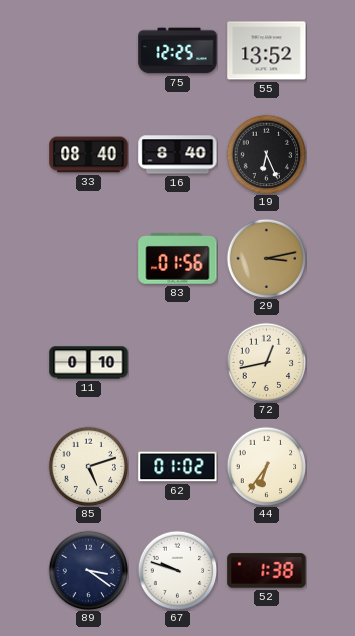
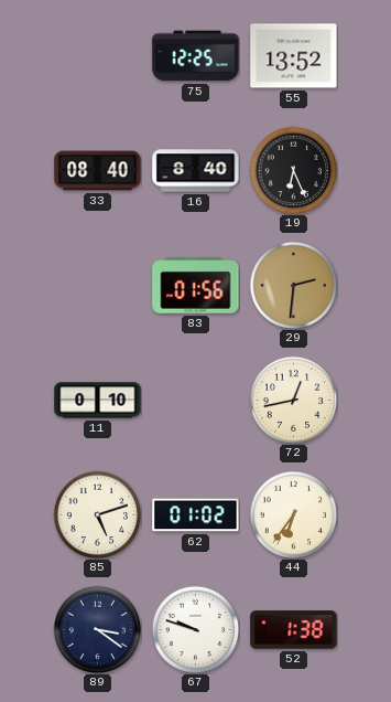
29: 3:13 -> 2:31
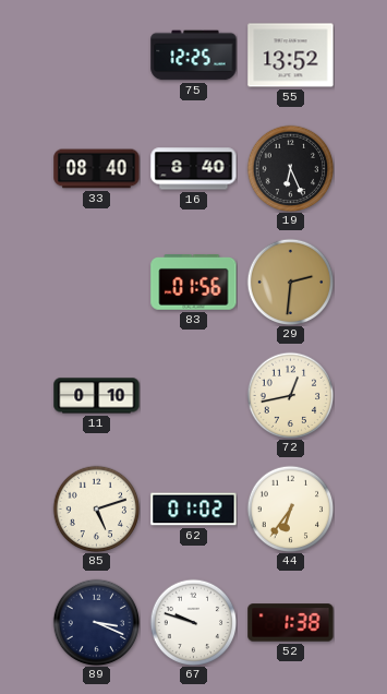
89: 3:21 -> 3:19
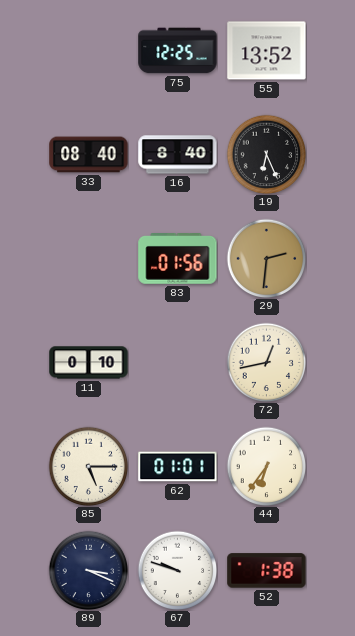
85: 5:12 -> 5:15
62: 01:02 -> 01:01
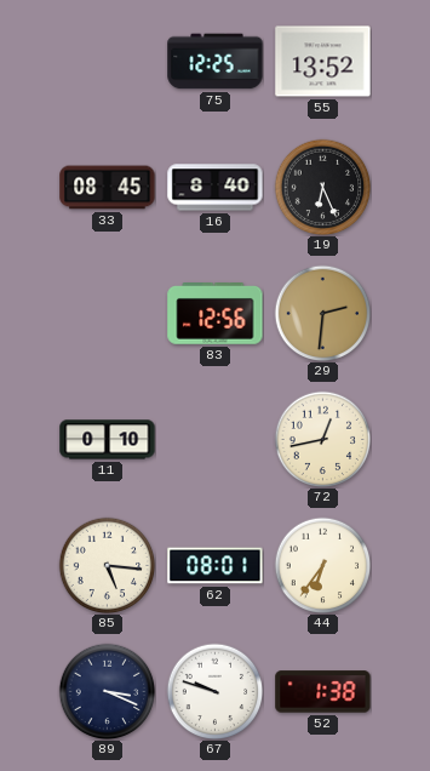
33: 08:40 -> 08:45
83: 01:56 -> 12:56
85: 5:15 -> 5:16
62: 01:01 -> 08:01
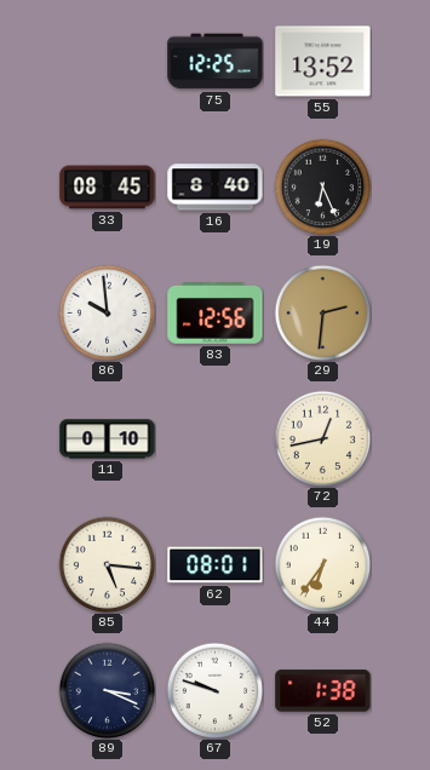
86: none -> 9:59
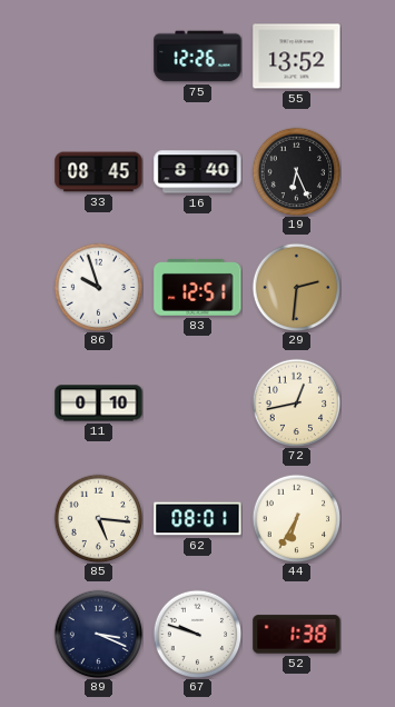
75: 12:25 -> 12:26
86: 9:59 -> 9:57
83: 12:56 -> 12:51
44: 6:36 -> 6:35
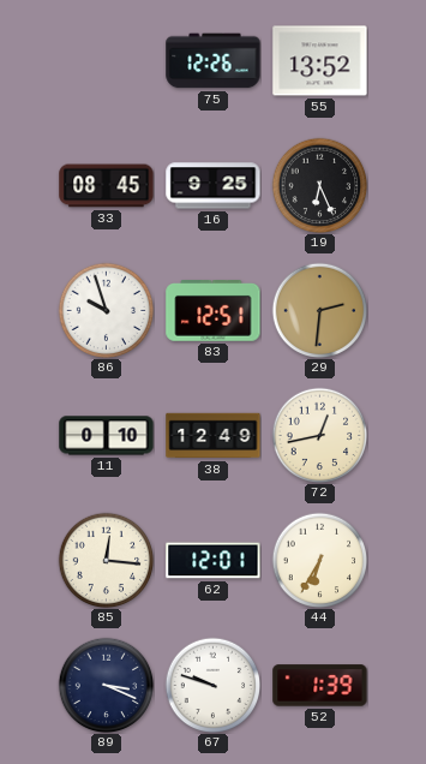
16: 8:40 -> 9:25
38: none -> 12:49
85: 5:16 -> 12:16
62: 08:01 -> 12:01
52: 1:38 -> 1:39
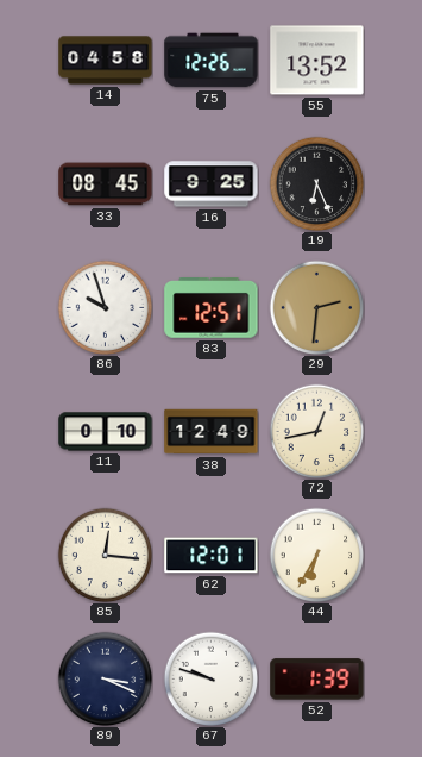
14: none -> 04:58
